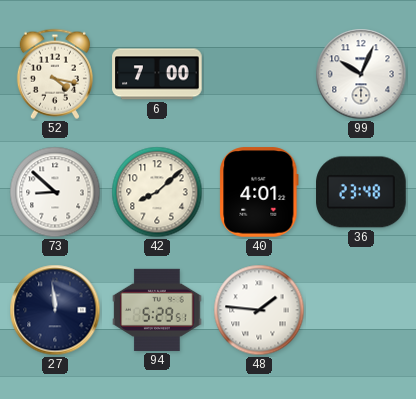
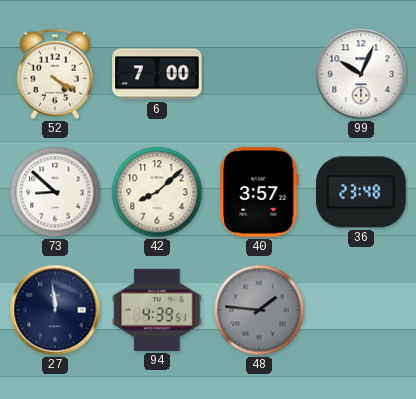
52: 4:17 -> 4:20
40: 4:01 -> 3:57
94: 5:29 -> 4:39
48 dial: white -> grey
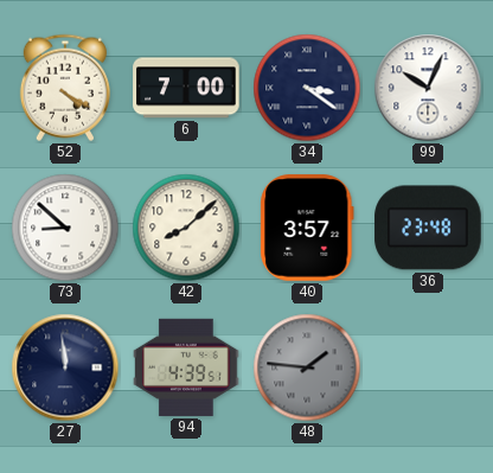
34: none -> 3:21
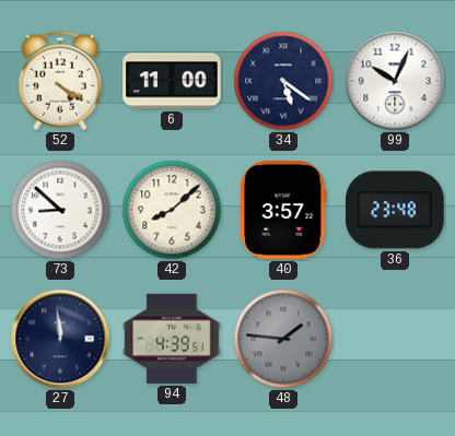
6: 7:00 -> 11:00
34: 3:21 -> 5:21
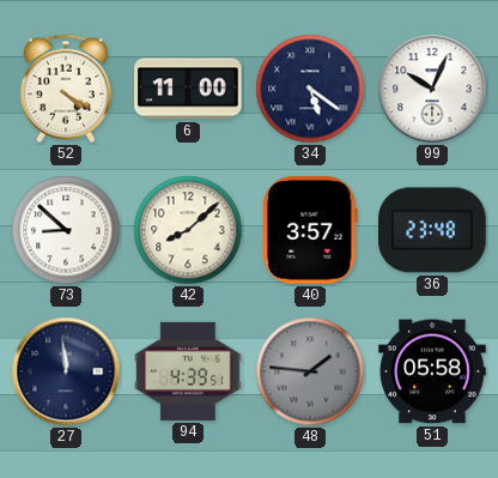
51: none -> 05:58
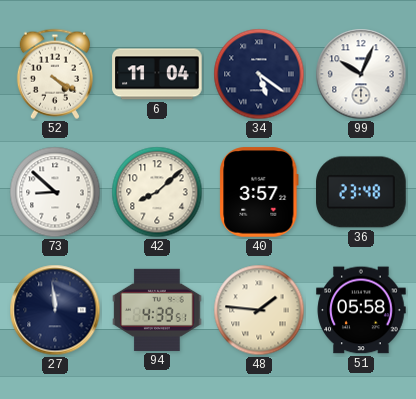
6: 11:00 -> 11:04
48 dial: grey -> cream
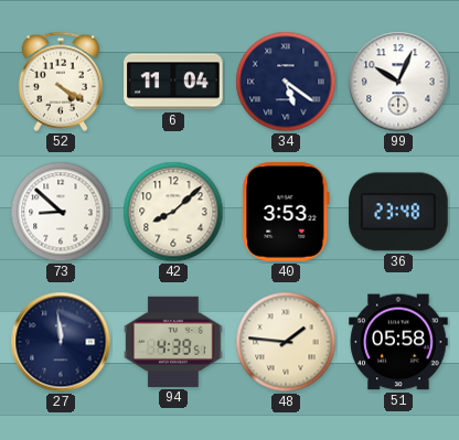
40: 3:57 -> 3:53
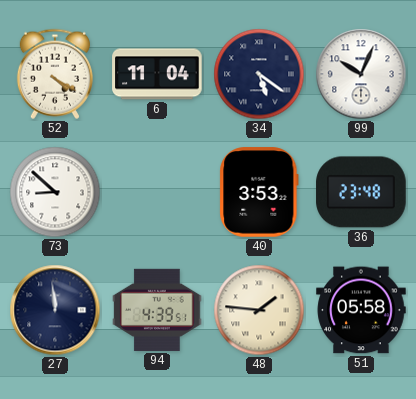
42: 8:08 -> none
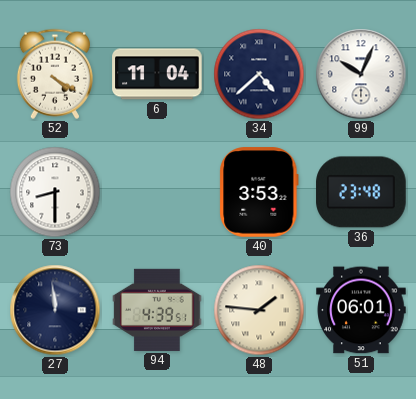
34: 5:21 -> 4:38
73: 8:52 -> 8:30
51: 05:58 -> 06:01
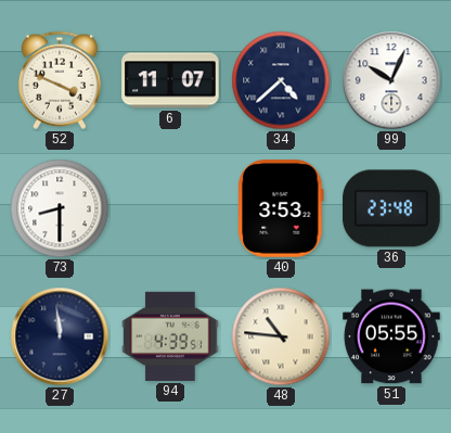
52: 4:20 -> 3:49
6: 11:04 -> 11:07
48: 1:46 -> 10:46
51: 06:01 -> 05:55
